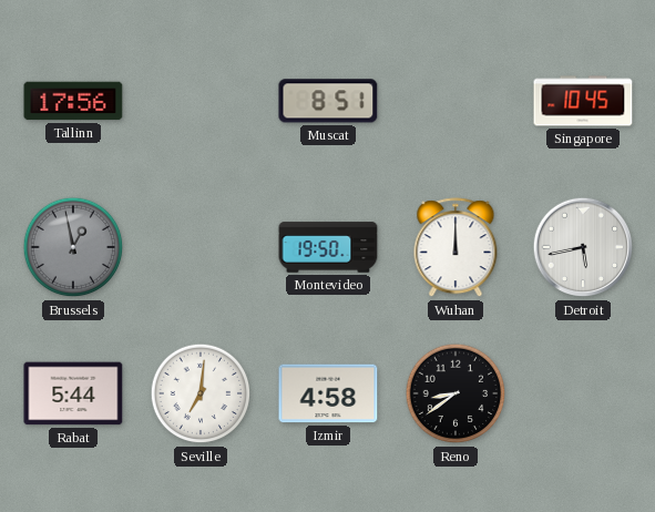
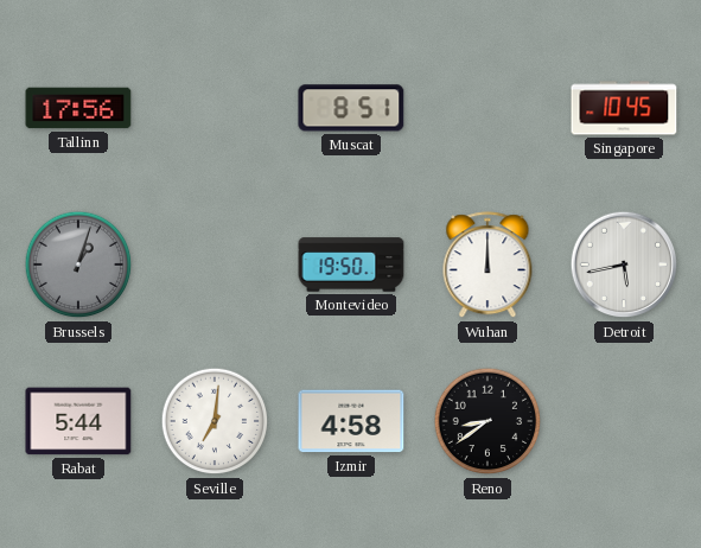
Brussels: 12:58 -> 1:03
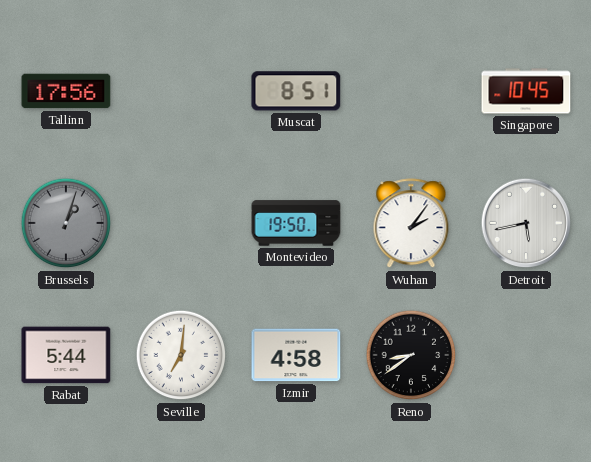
Wuhan: 12:00 -> 2:06
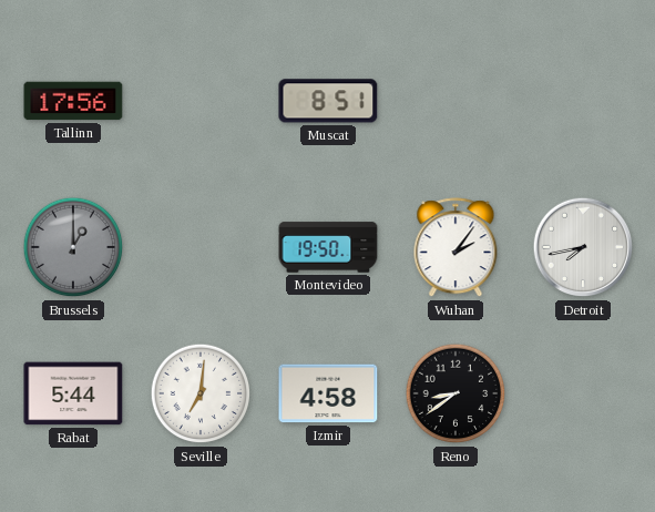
Singapore: 10:45 -> none
Brussels: 1:03 -> 1:00
Detroit: 5:43 -> 7:43
